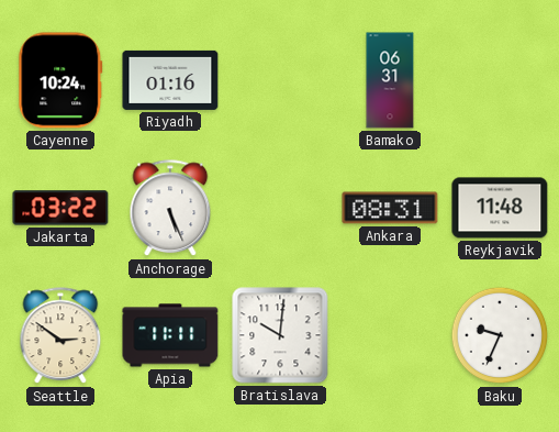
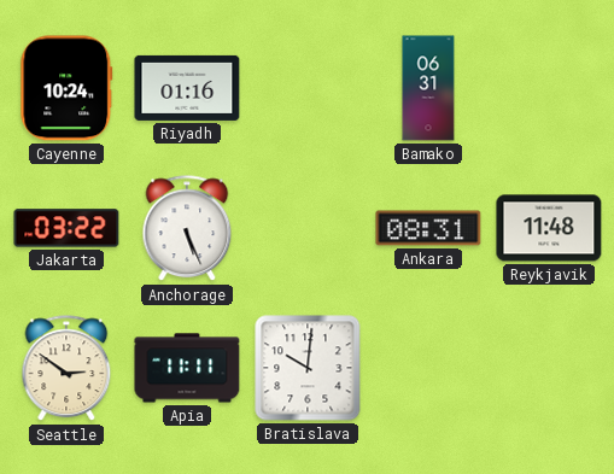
Baku: 9:34 -> none
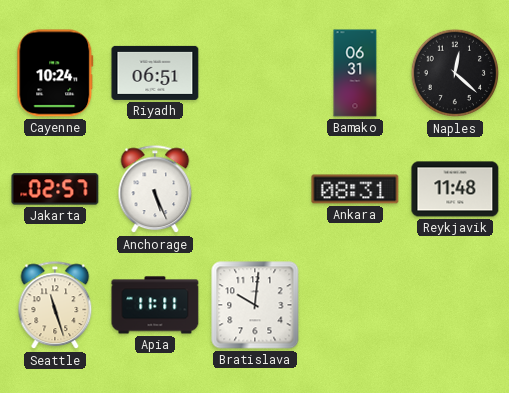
Riyadh: 01:16 -> 06:51
Naples: none -> 12:22
Jakarta: 03:22 -> 02:57
Seattle: 2:51 -> 11:27
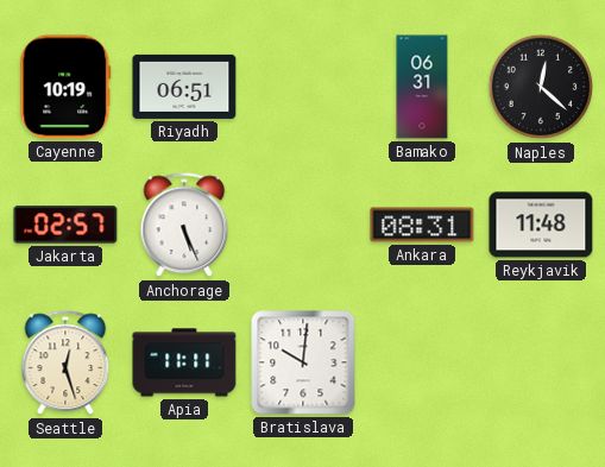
Cayenne: 10:24 -> 10:19
Seattle: 11:27 -> 12:27
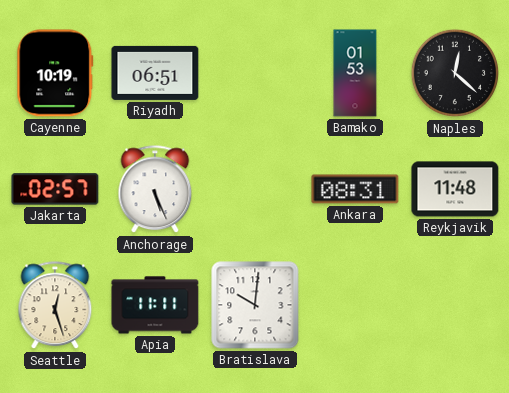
Bamako: 06:31 -> 01:53
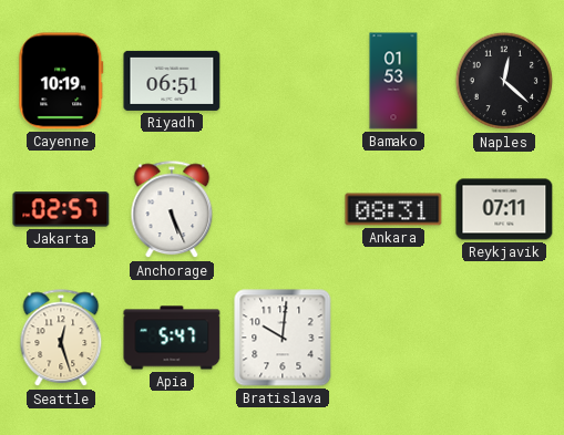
Reykjavik: 11:48 -> 07:11
Apia: 11:11 -> 5:47
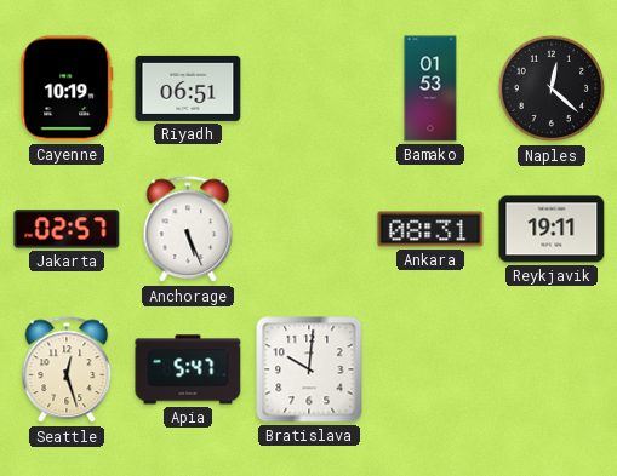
Reykjavik: 07:11 -> 19:11
